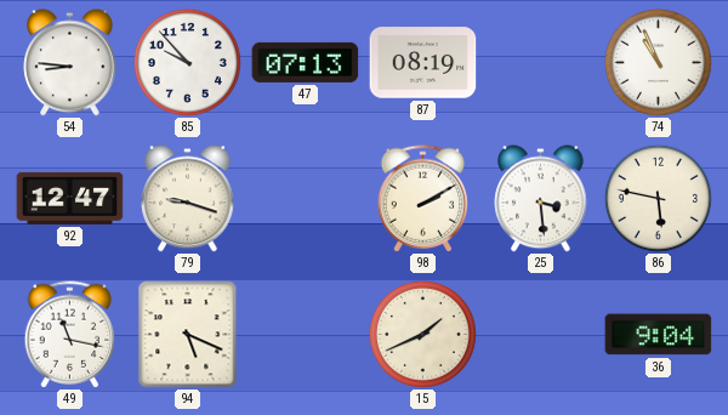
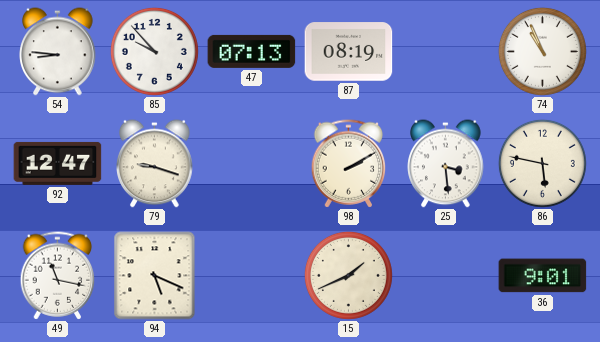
36: 9:04 -> 9:01
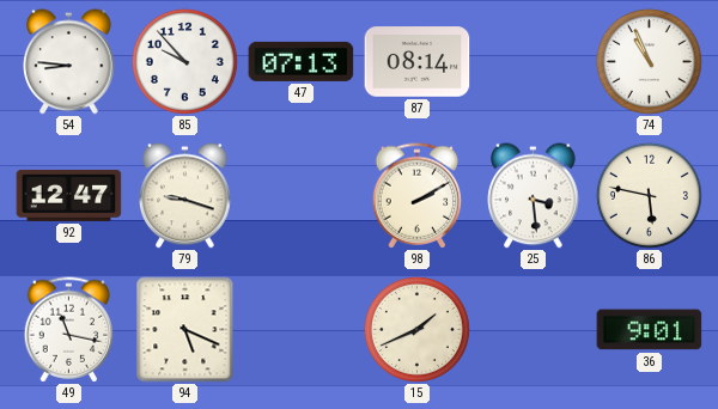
87: 08:19 -> 08:14
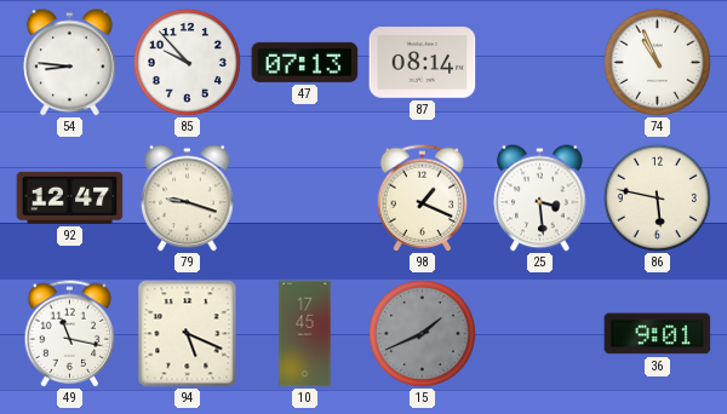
98: 2:10 -> 1:19
10: none -> 17:45
15 dial: cream -> grey
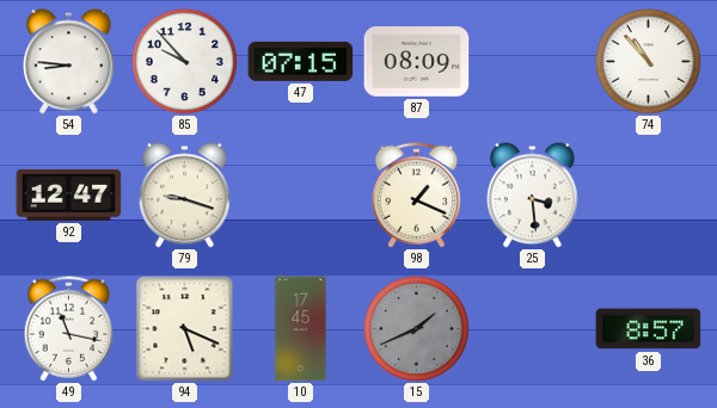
47: 07:13 -> 07:15
87: 08:14 -> 08:09
74: 10:56 -> 10:53
86: 5:47 -> none
36: 9:01 -> 8:57
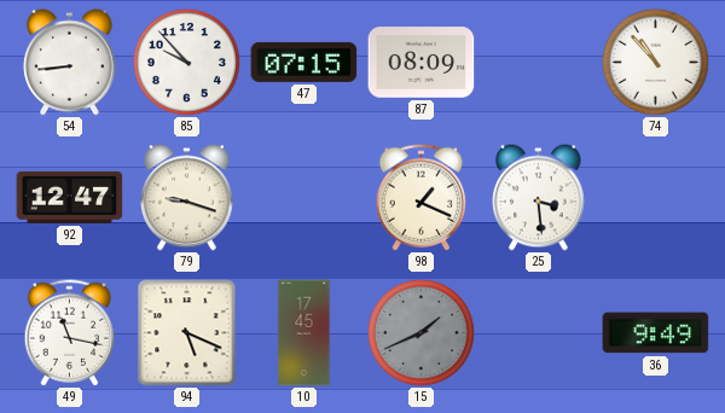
54: 8:46 -> 8:44
36: 8:57 -> 9:49
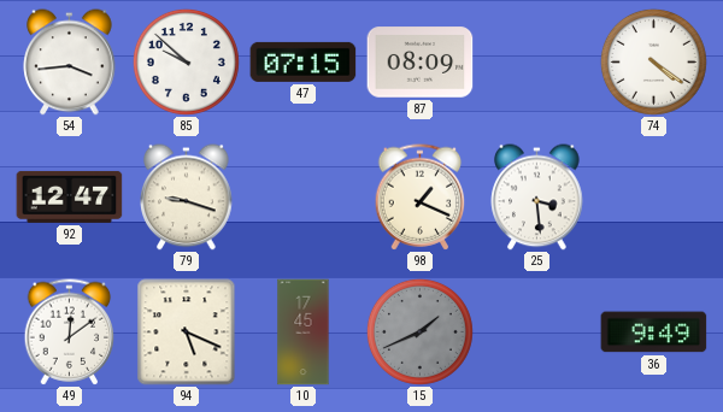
54: 8:44 -> 3:44
85: 9:53 -> 9:52
74: 10:53 -> 4:21
49: 11:17 -> 12:09
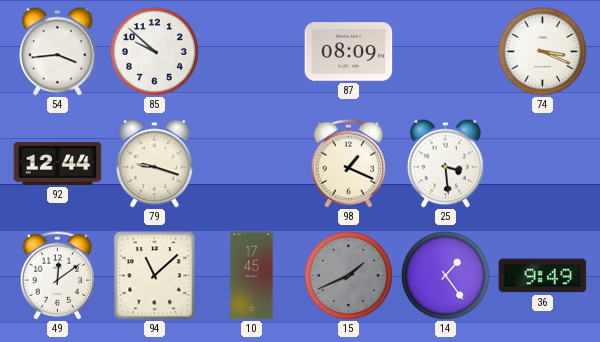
47: 07:15 -> none
74: 4:21 -> 3:19
92: 12:47 -> 12:44
94: 5:19 -> 11:08
14: none -> 1:24
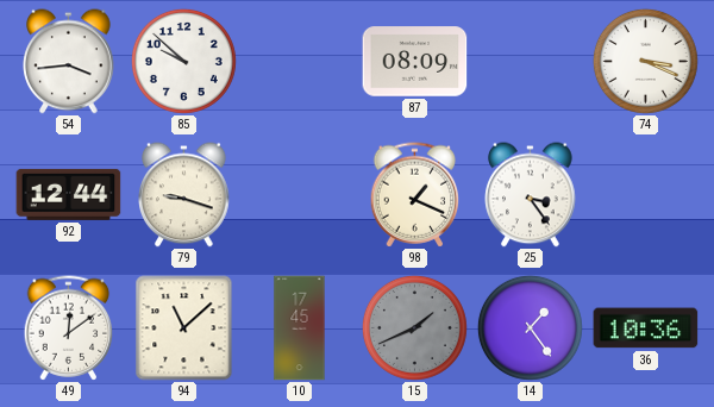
25: 3:29 -> 3:24
36: 9:49 -> 10:36
